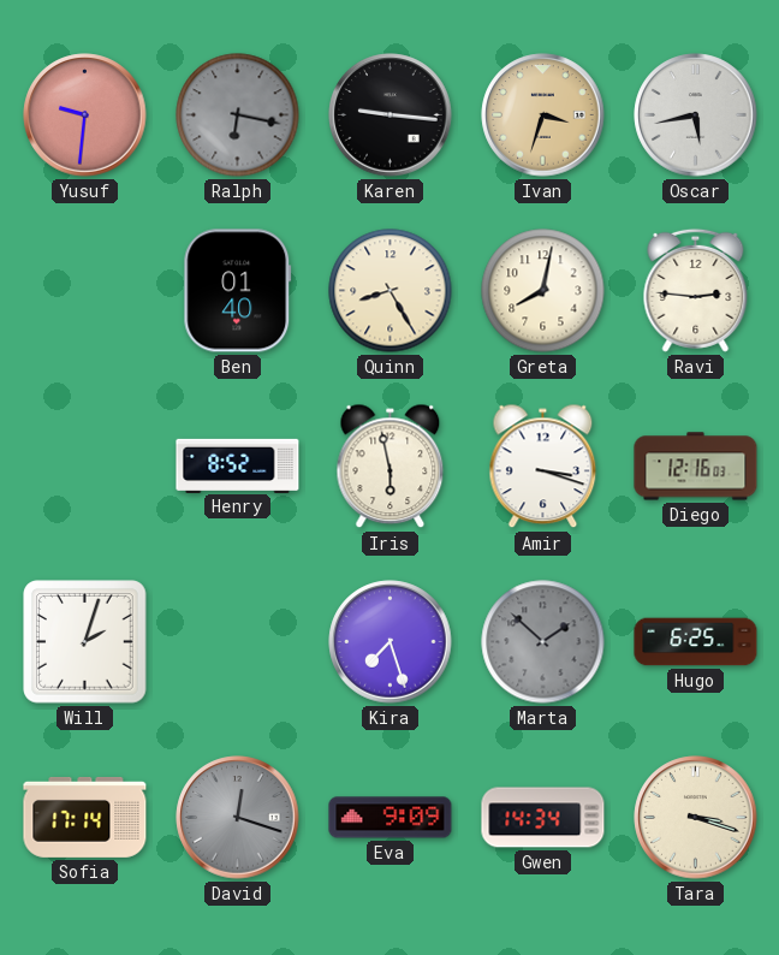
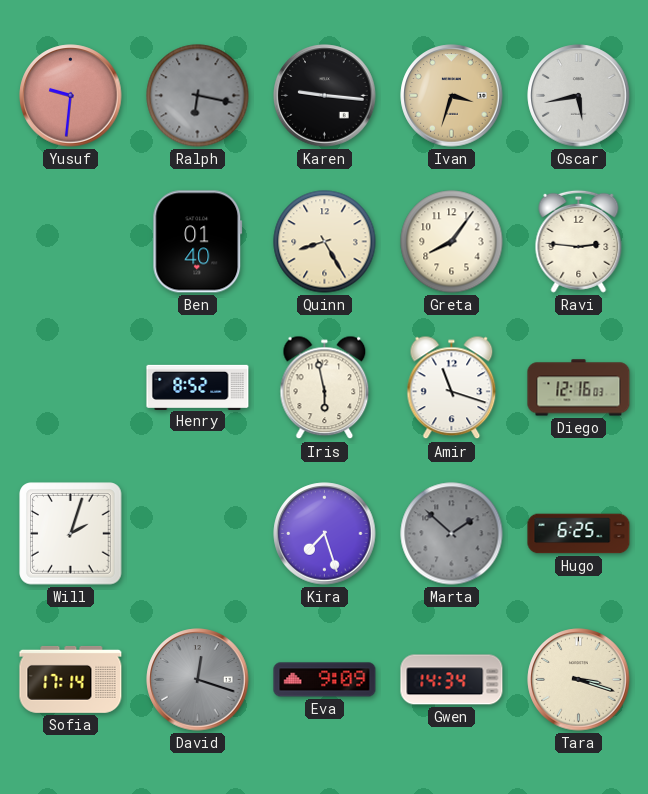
Greta: 8:02 -> 8:06
Amir: 3:18 -> 11:18
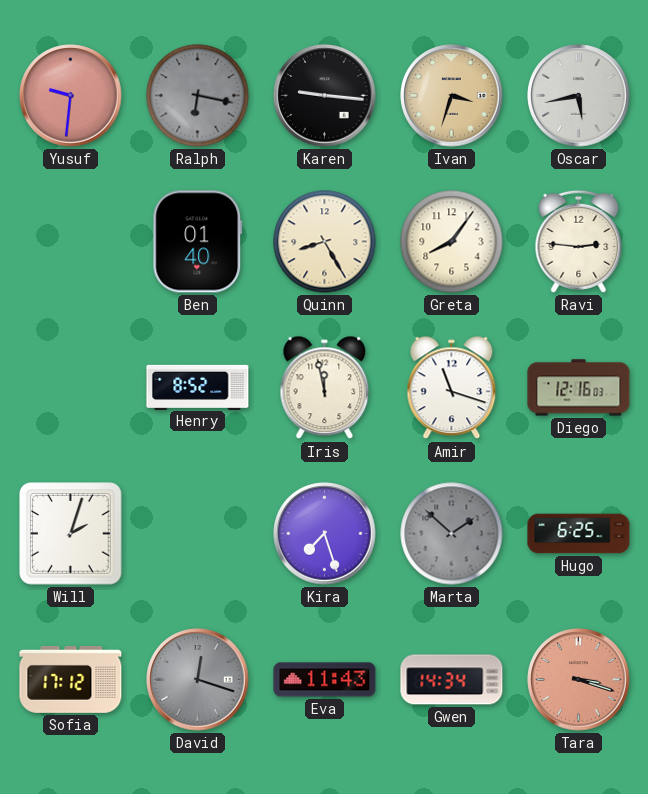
Iris: 5:58 -> 11:58
Sofia: 17:14 -> 17:12
Eva: 9:09 -> 11:43
Tara dial: cream -> salmon
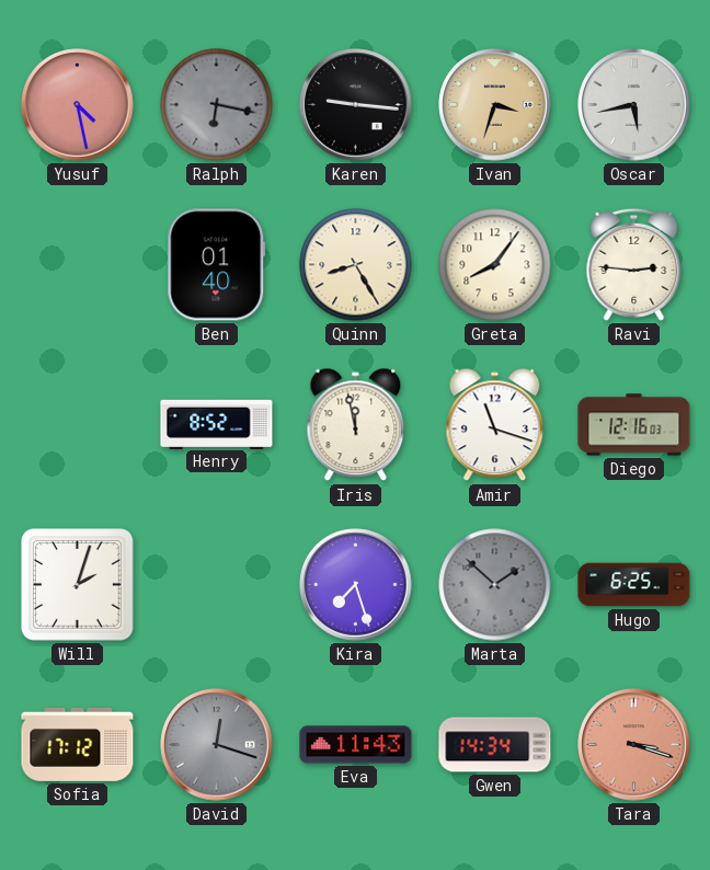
Yusuf: 9:31 -> 4:28
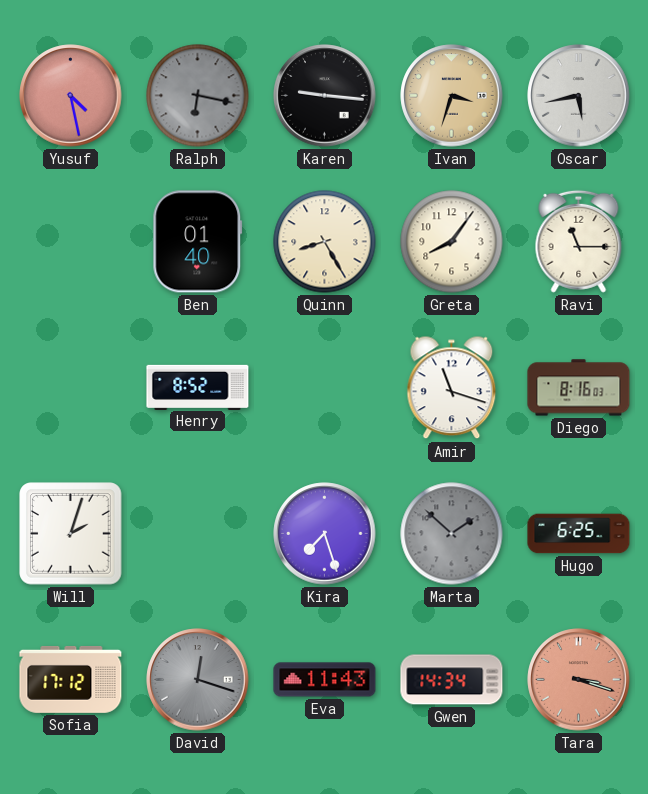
Ravi: 2:46 -> 11:15
Iris: 11:58 -> none
Diego: 12:16 -> 8:16
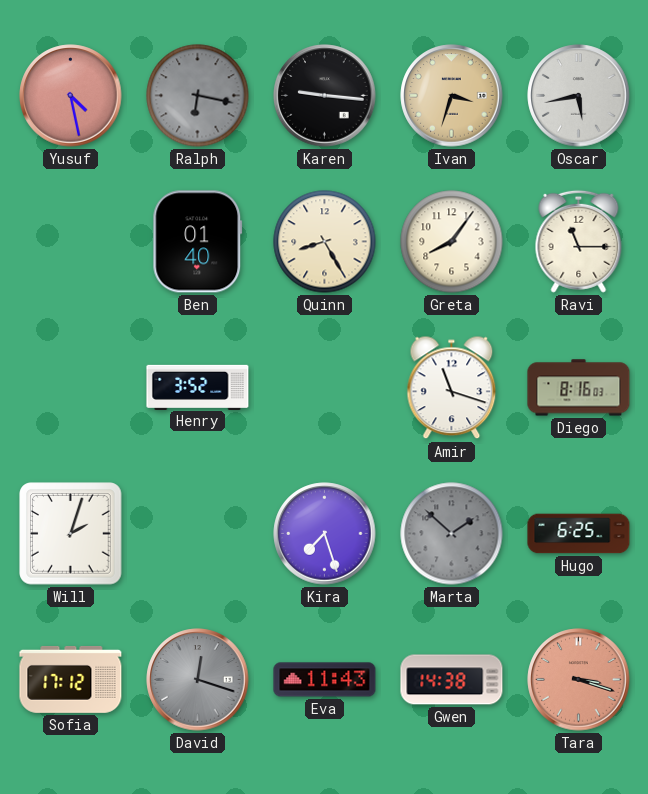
Henry: 8:52 -> 3:52
Gwen: 14:34 -> 14:38
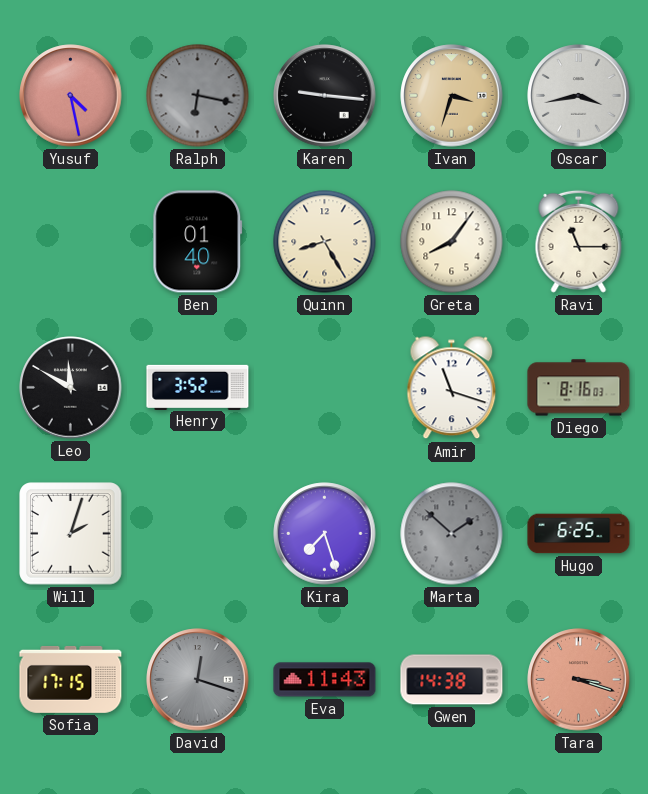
Oscar: 5:43 -> 3:43
Leo: none -> 11:50
Sofia: 17:12 -> 17:15
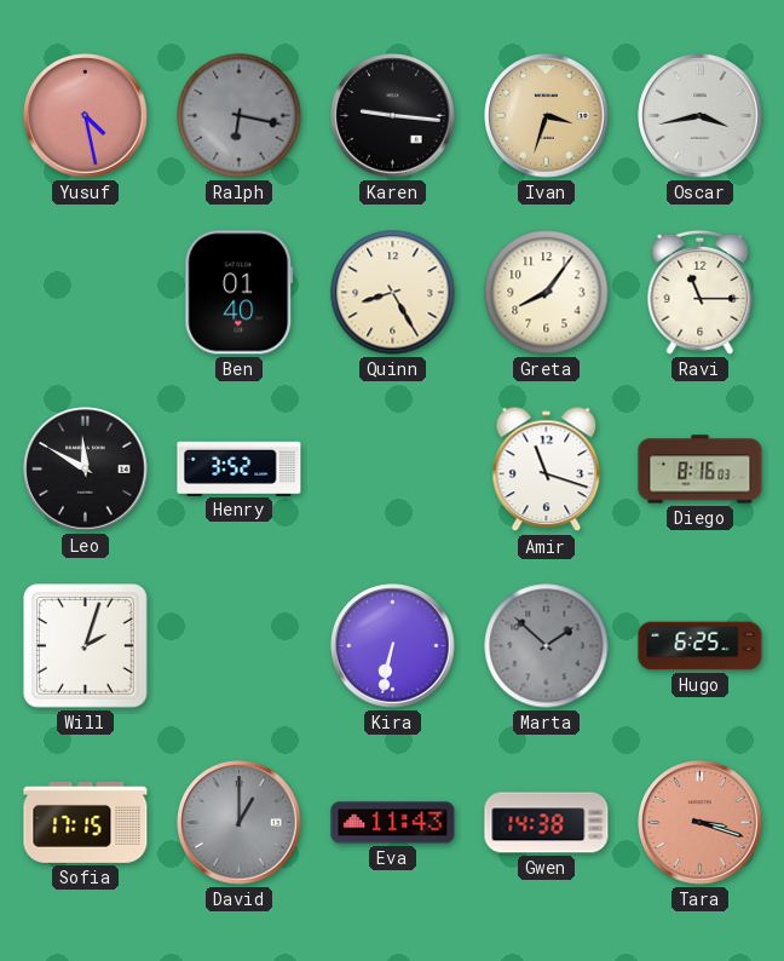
Kira: 7:27 -> 6:32
David: 12:18 -> 1:00
